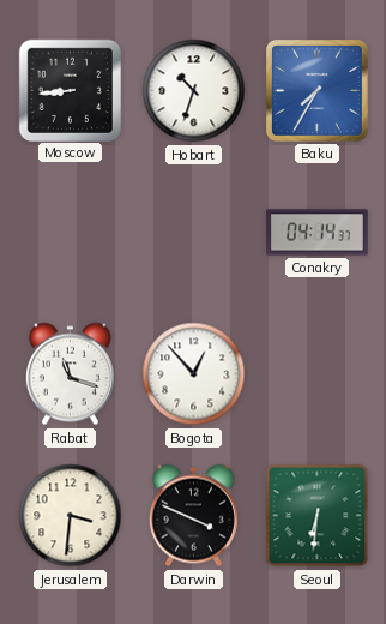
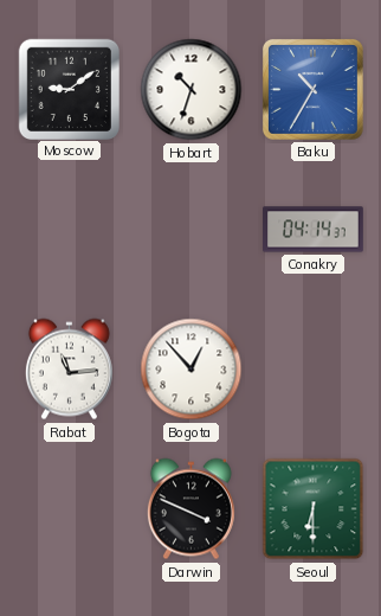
Moscow: 8:44 -> 9:09
Baku: 7:35 -> 10:35
Rabat: 11:18 -> 11:14
Jerusalem: 3:31 -> none
Seoul: 6:31 -> 6:30
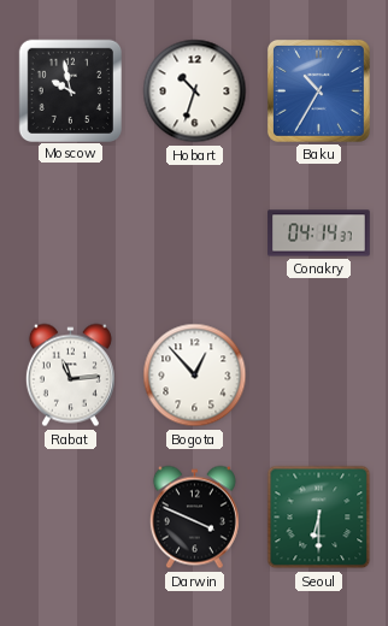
Moscow: 9:09 -> 9:58
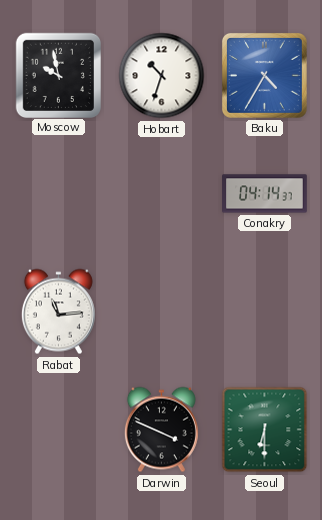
Baku: 10:35 -> 4:35
Bogota: 12:53 -> none
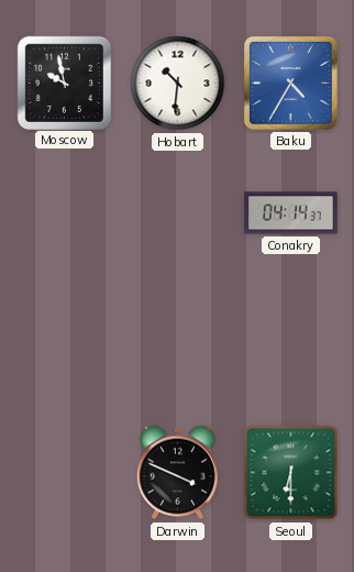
Hobart: 10:33 -> 10:31
Rabat: 11:14 -> none
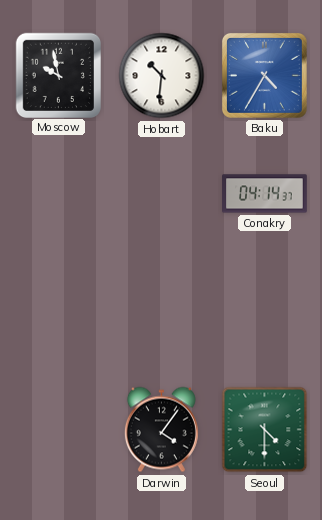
Darwin: 3:49 -> 4:06
Seoul: 6:30 -> 4:30
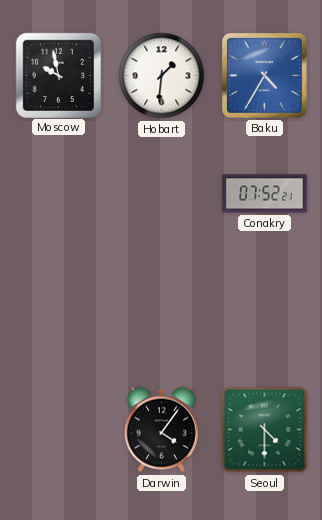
Hobart: 10:31 -> 1:31
Conakry: 04:14 -> 07:52
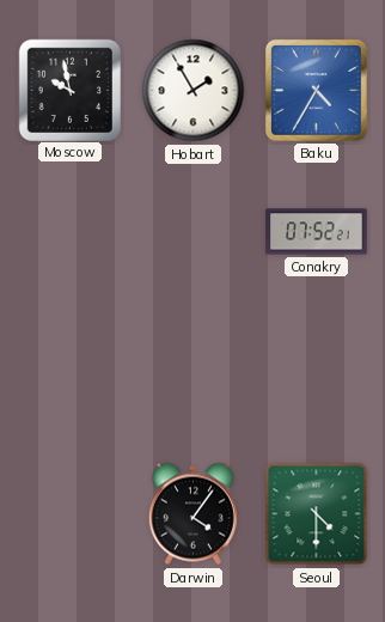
Hobart: 1:31 -> 1:55
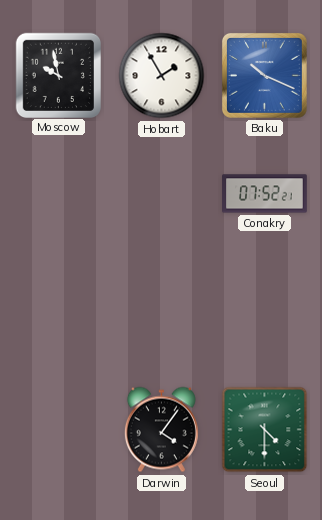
Baku: 4:35 -> 10:19
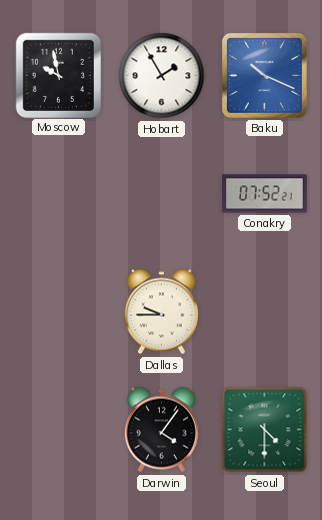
Dallas: none -> 9:45
